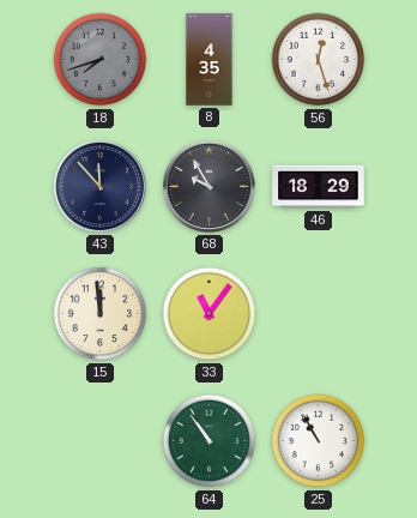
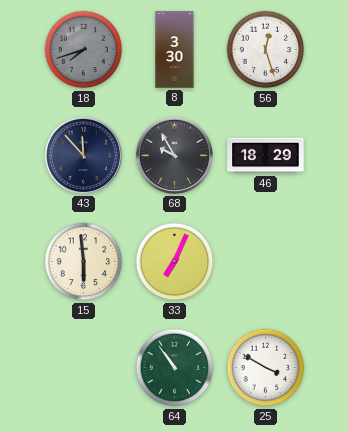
8: 4:35 -> 3:30
15: 11:59 -> 5:59
33: 11:06 -> 7:04
25: 10:55 -> 3:50
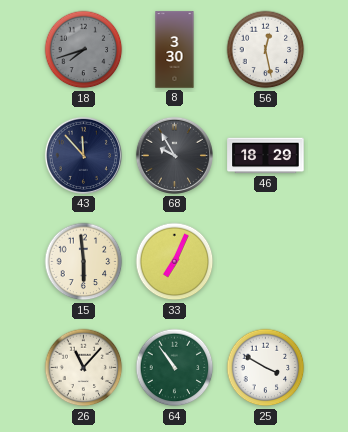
56: 12:27 -> 12:28
26: none -> 11:07
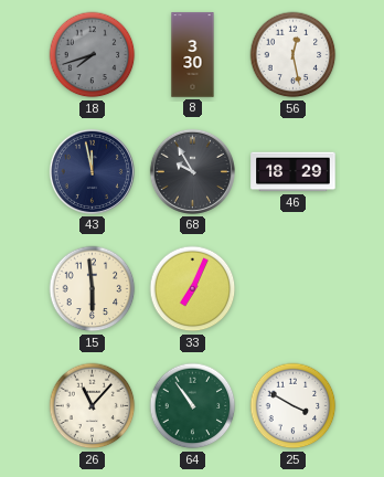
43: 11:53 -> 11:58
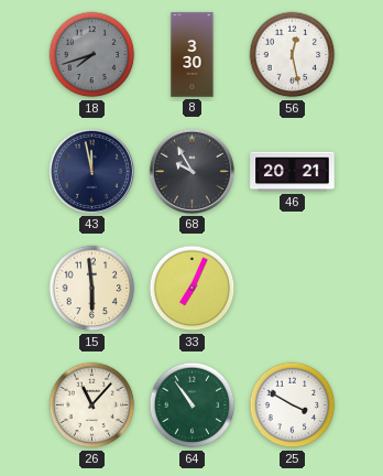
46: 18:29 -> 20:21
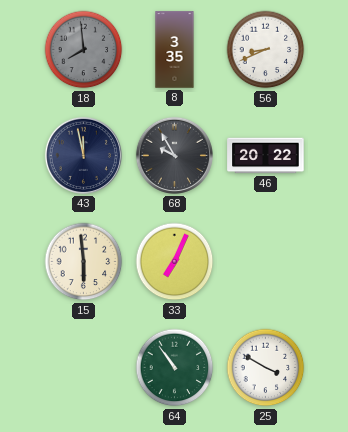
18: 7:42 -> 7:59
8: 3:30 -> 3:35
56: 12:28 -> 8:41
46: 20:21 -> 20:22
26: 11:07 -> none
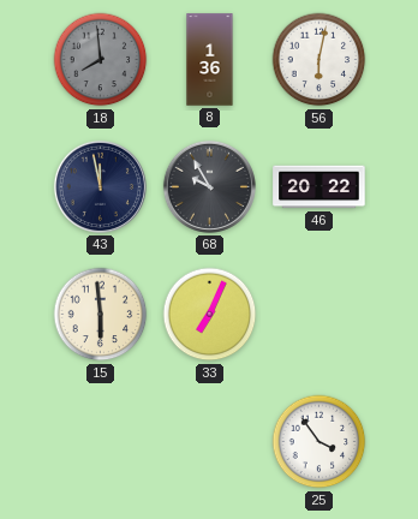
8: 3:35 -> 1:36
56: 8:41 -> 6:02
64: 10:54 -> none
25: 3:50 -> 3:54
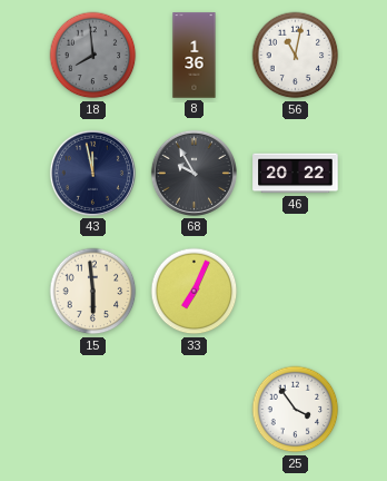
56: 6:02 -> 11:02
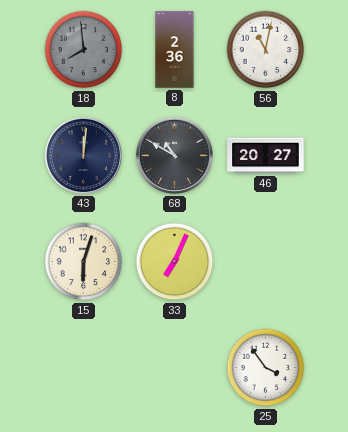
8: 1:36 -> 2:36
43: 11:58 -> 12:01
68: 9:55 -> 10:50
46: 20:22 -> 20:27
15: 5:59 -> 6:03
